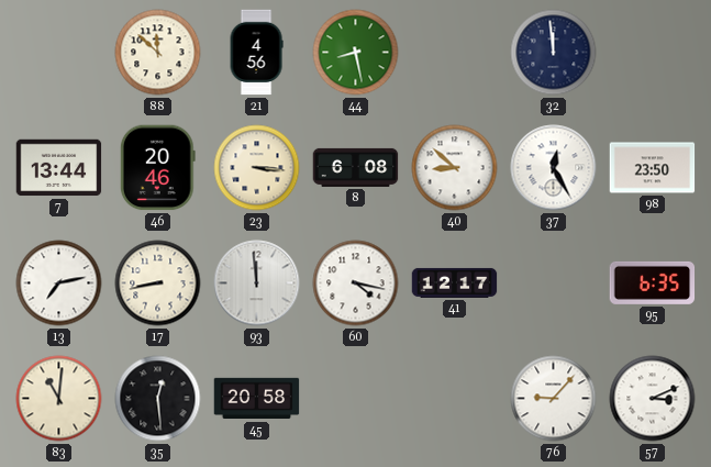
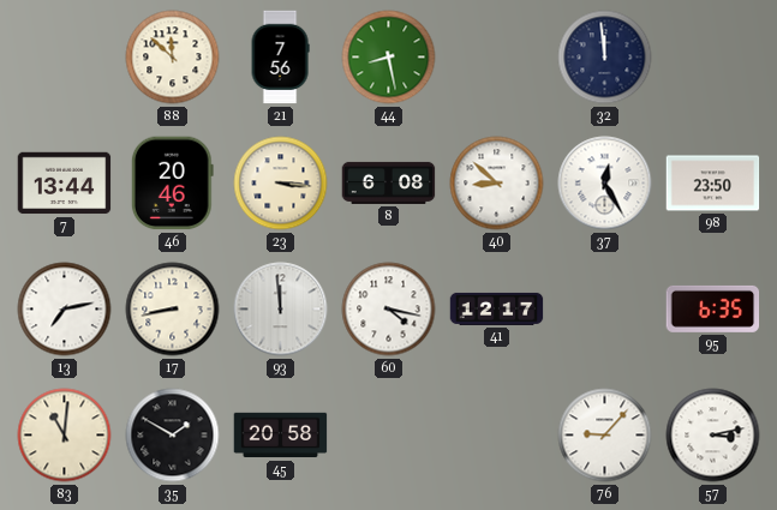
21: 4:56 -> 7:56
35: 12:29 -> 1:50
57: 3:11 -> 3:13
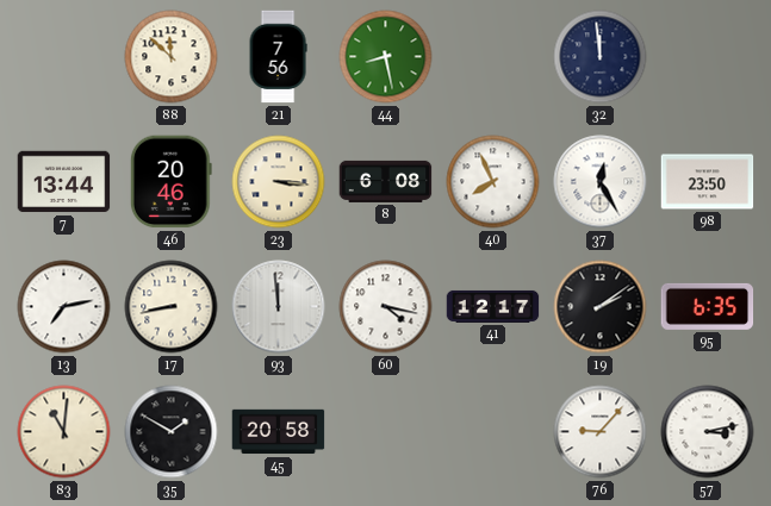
40: 8:52 -> 7:56
19: none -> 2:09
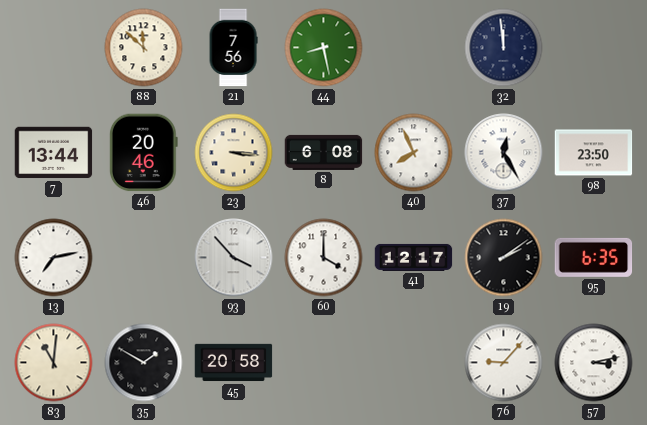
17: 8:43 -> none
93: 11:59 -> 3:53
60: 4:17 -> 4:00
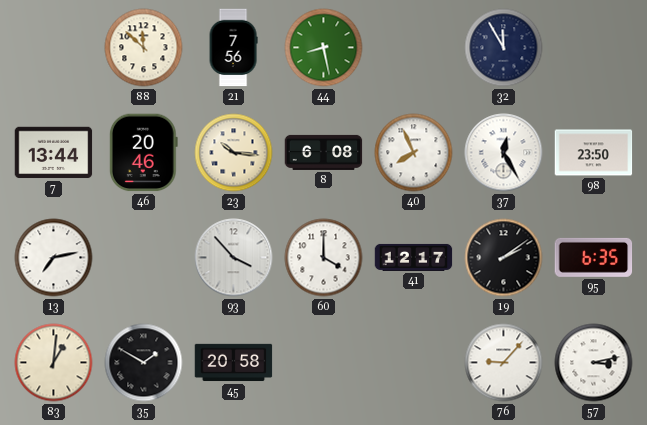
32: 11:59 -> 11:55
23: 3:16 -> 10:16
83: 11:01 -> 1:01
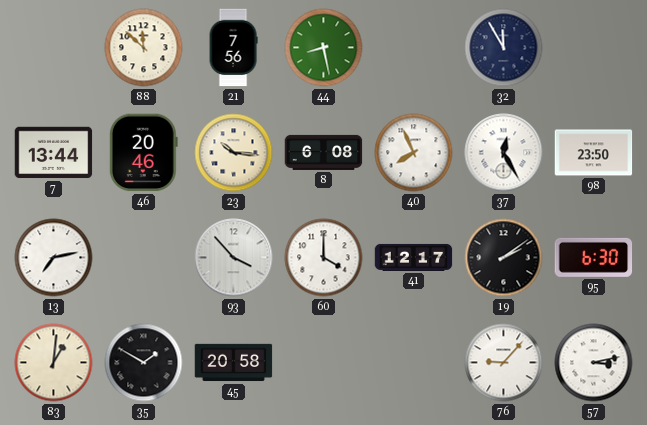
95: 6:35 -> 6:30
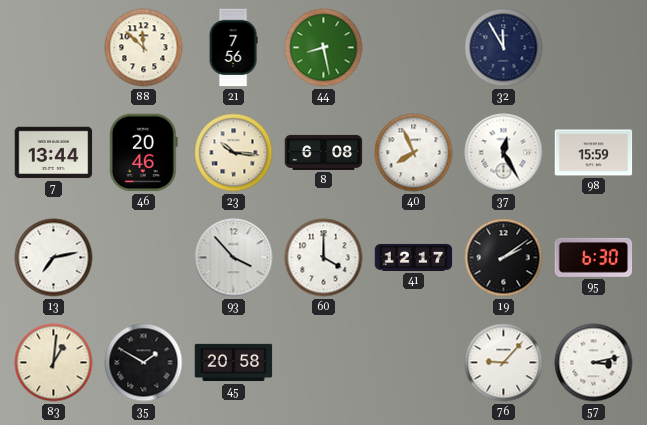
98: 23:50 -> 15:59
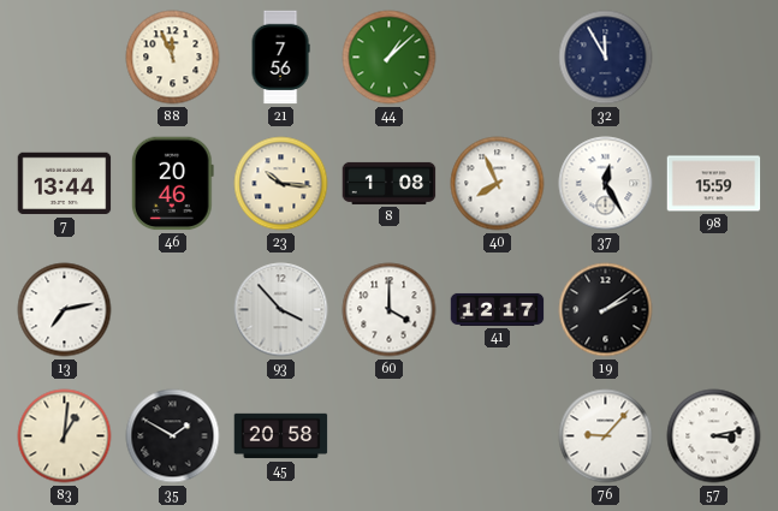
88: 11:52 -> 11:56
44: 8:28 -> 1:08
8: 6:08 -> 1:08
95: 6:30 -> none
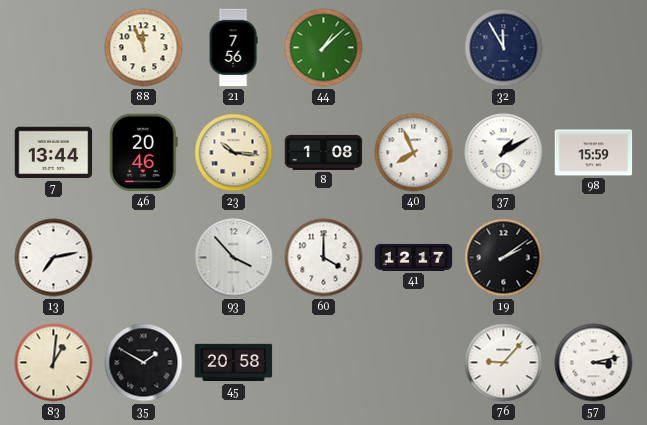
37: 12:25 -> 1:10
